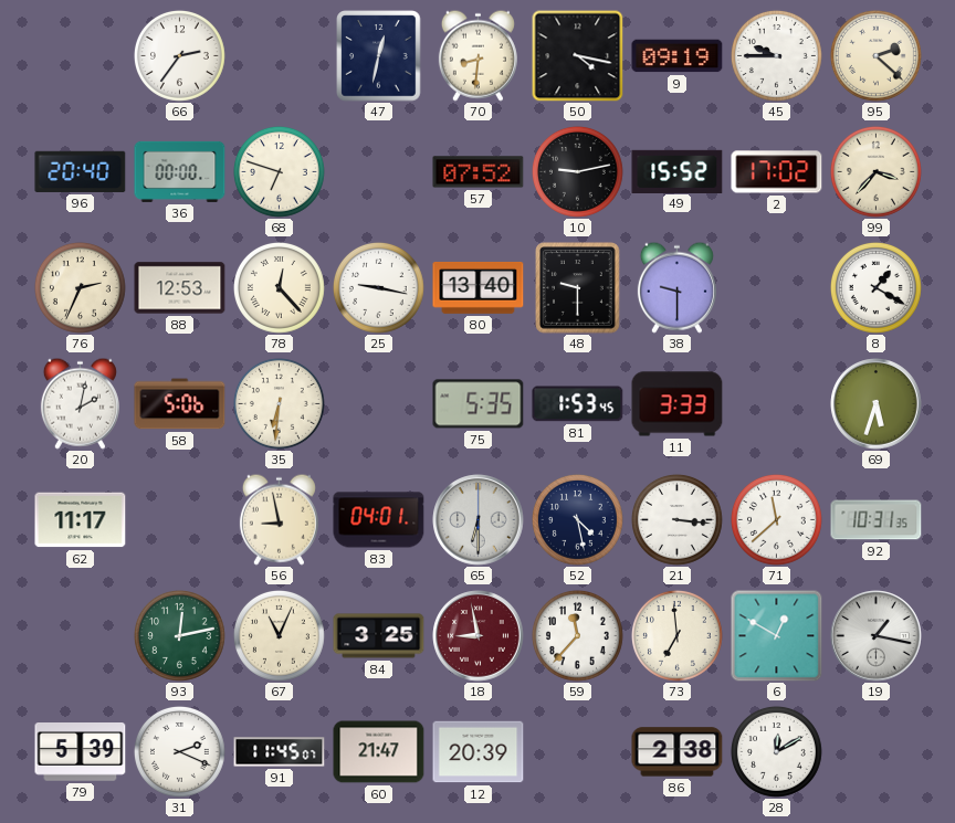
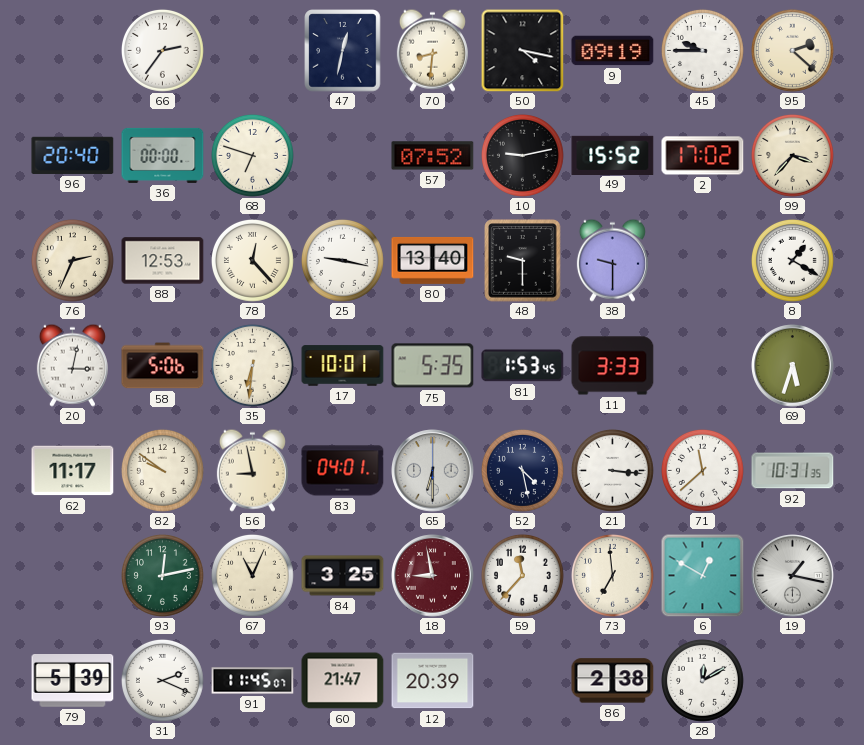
20: 2:02 -> 3:02
17: none -> 10:01
82: none -> 9:51
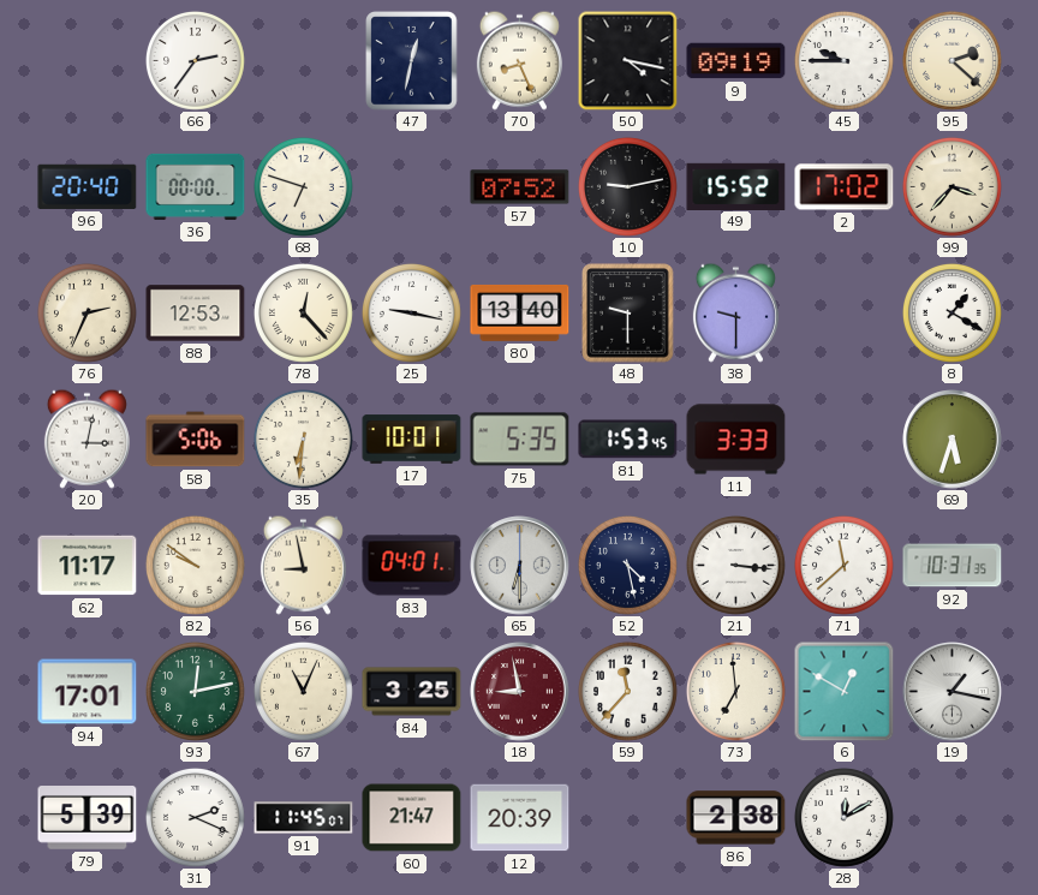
70: 8:31 -> 8:26
94: none -> 17:01
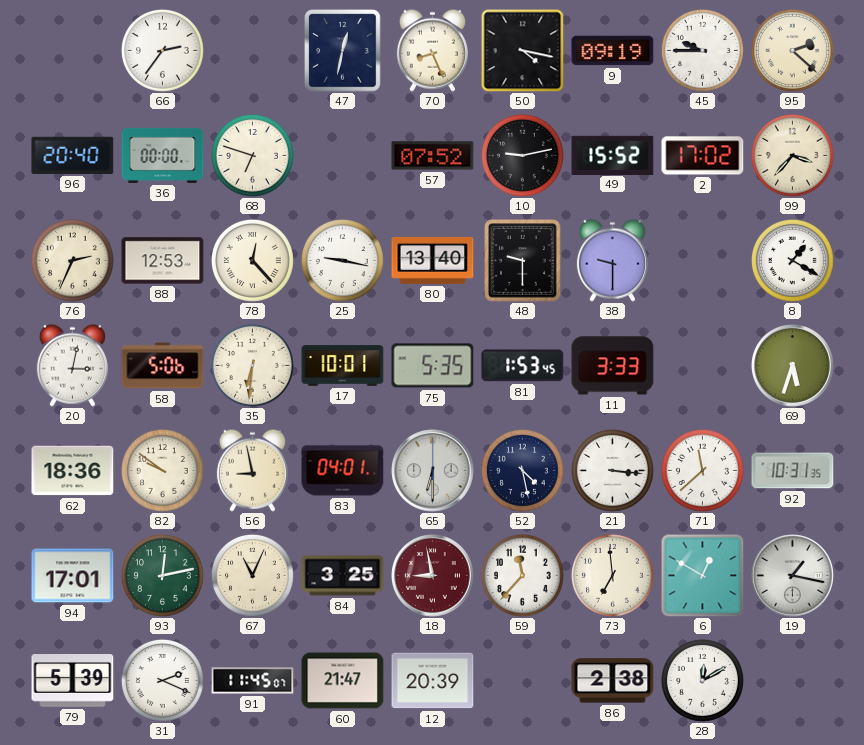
62: 11:17 -> 18:36
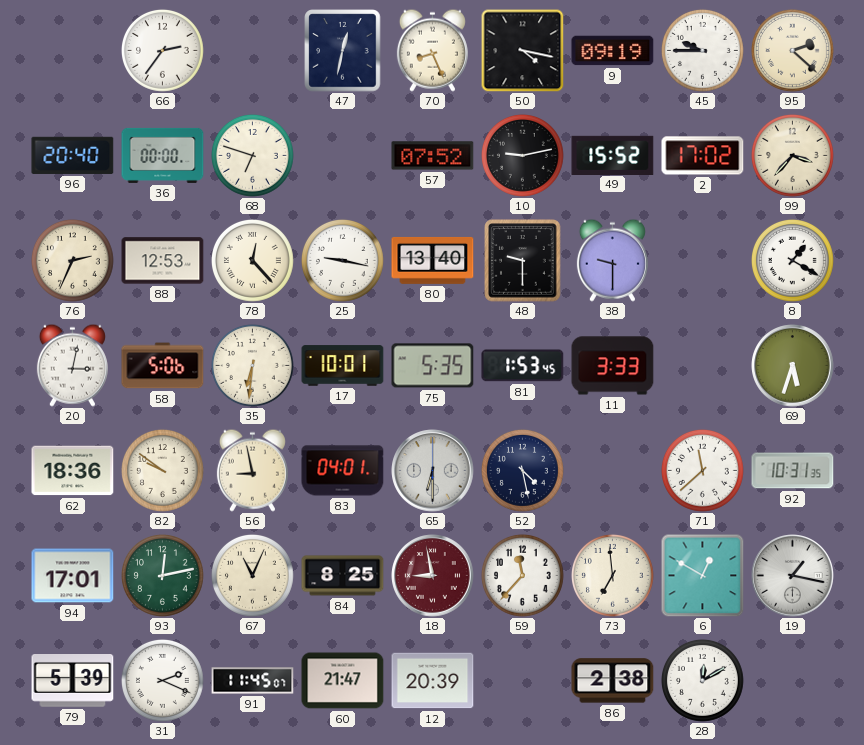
21: 3:16 -> none
84: 3:25 -> 8:25
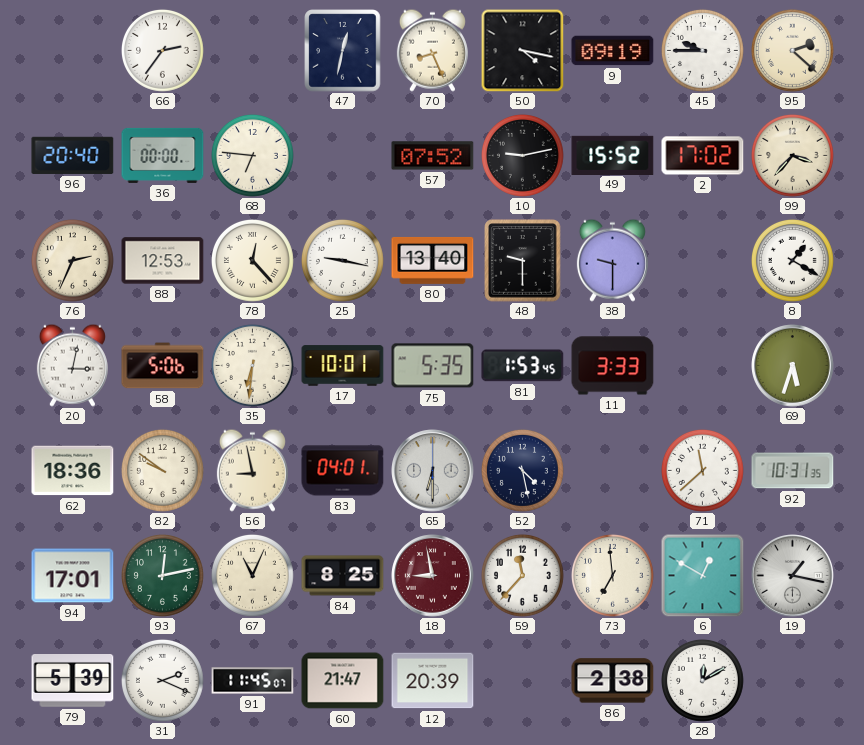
68: 6:48 -> 6:46
